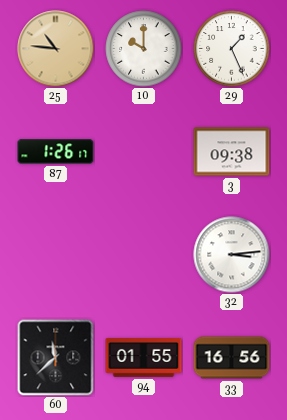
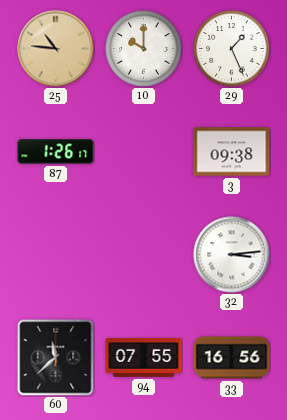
94: 01:55 -> 07:55
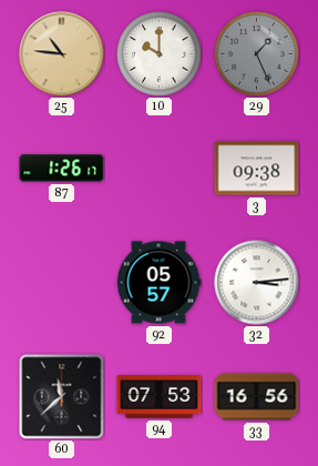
29 dial: white -> grey
92: none -> 05:57
94: 07:55 -> 07:53
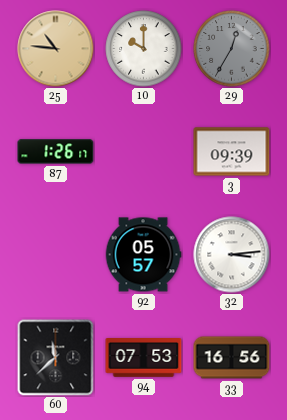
29: 1:26 -> 12:35
3: 09:38 -> 09:39
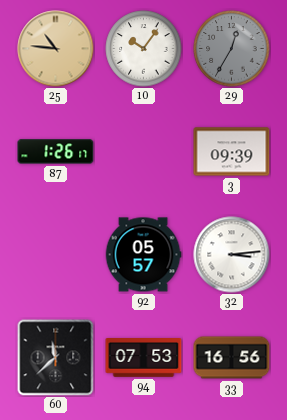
10: 10:00 -> 10:06
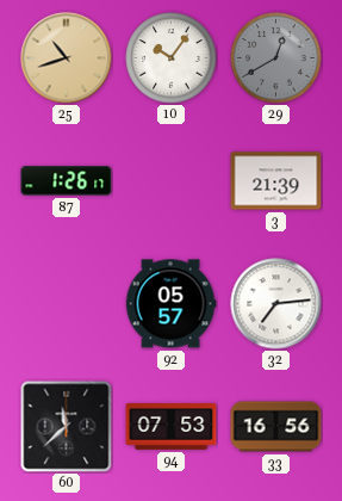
25: 10:46 -> 10:42
29: 12:35 -> 12:40
3: 09:39 -> 21:39
32: 3:14 -> 7:14
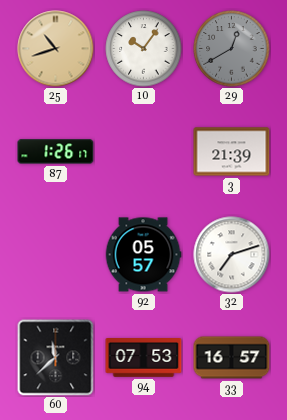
32: 7:14 -> 7:12
33: 16:56 -> 16:57
